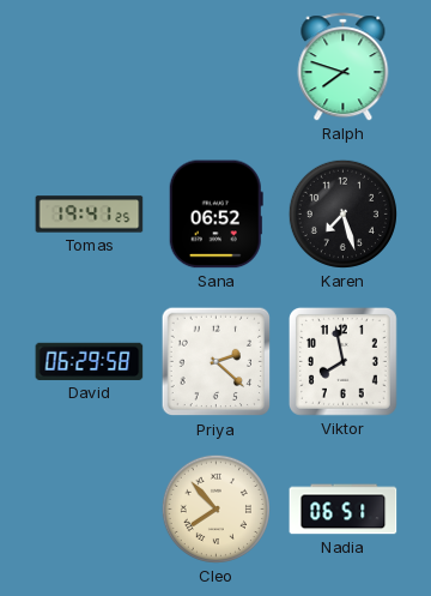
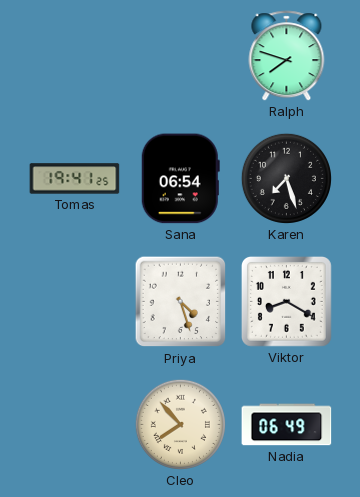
Sana: 06:52 -> 06:54
David: 06:29 -> none
Priya: 2:22 -> 4:27
Viktor: 7:58 -> 8:20
Nadia: 06:51 -> 06:49
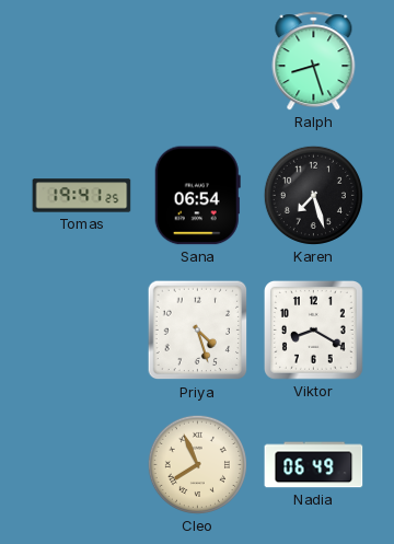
Ralph: 7:48 -> 8:27
Cleo: 7:53 -> 7:56
